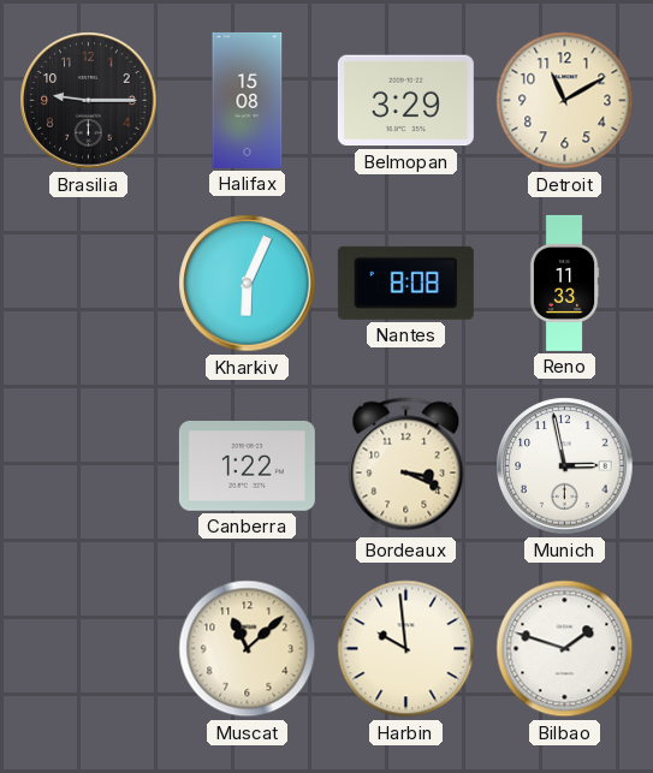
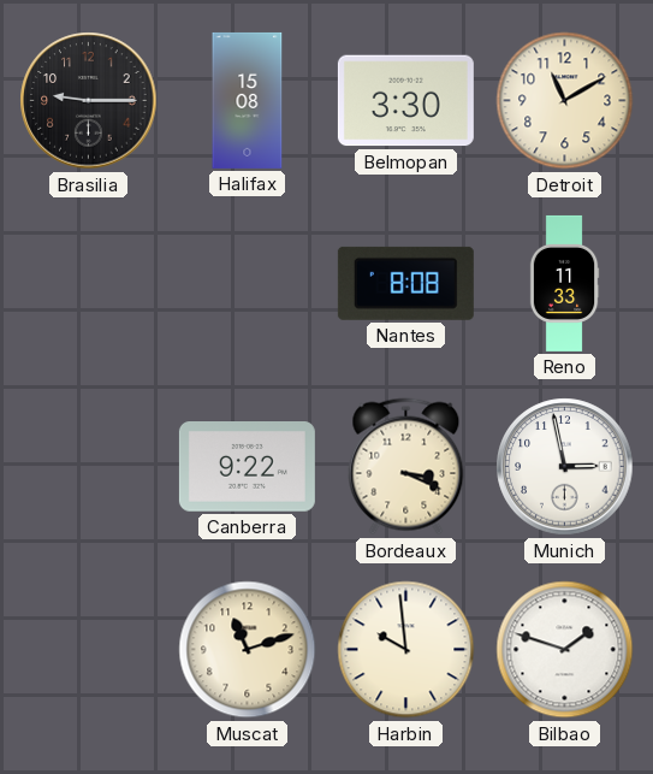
Belmopan: 3:29 -> 3:30
Kharkiv: 6:04 -> none
Canberra: 1:22 -> 9:22
Muscat: 11:08 -> 11:12
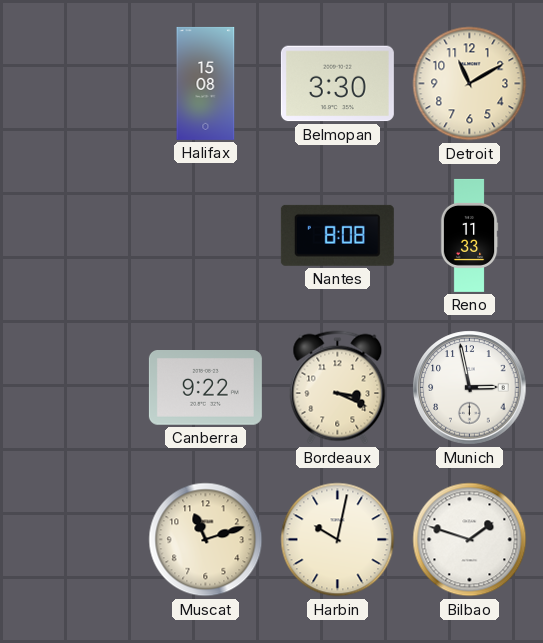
Brasilia: 9:15 -> none
Harbin: 9:59 -> 10:02
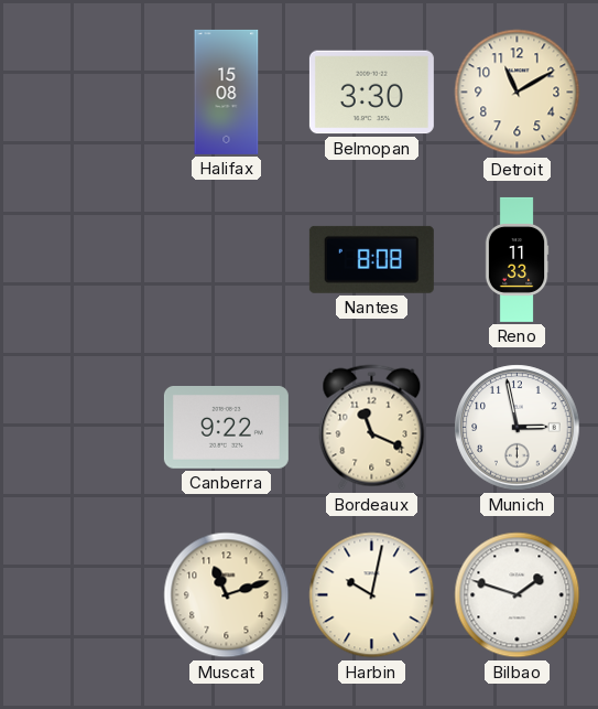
Bordeaux: 3:19 -> 11:19
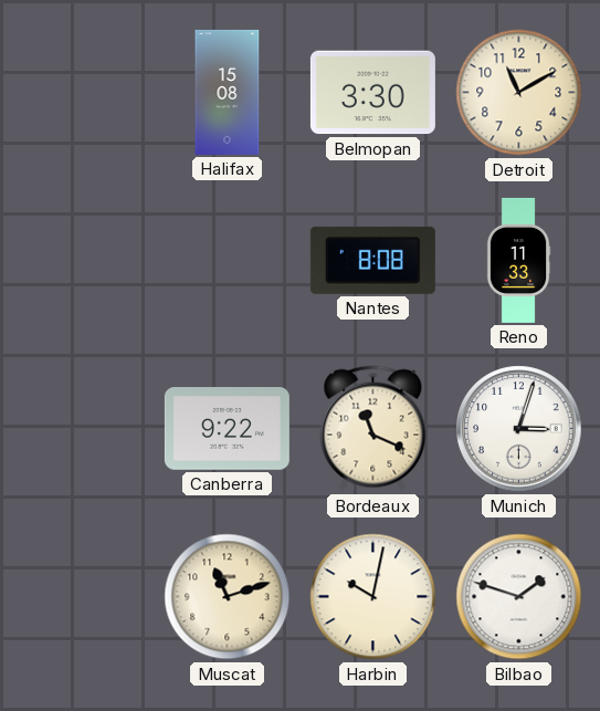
Munich: 2:58 -> 3:03
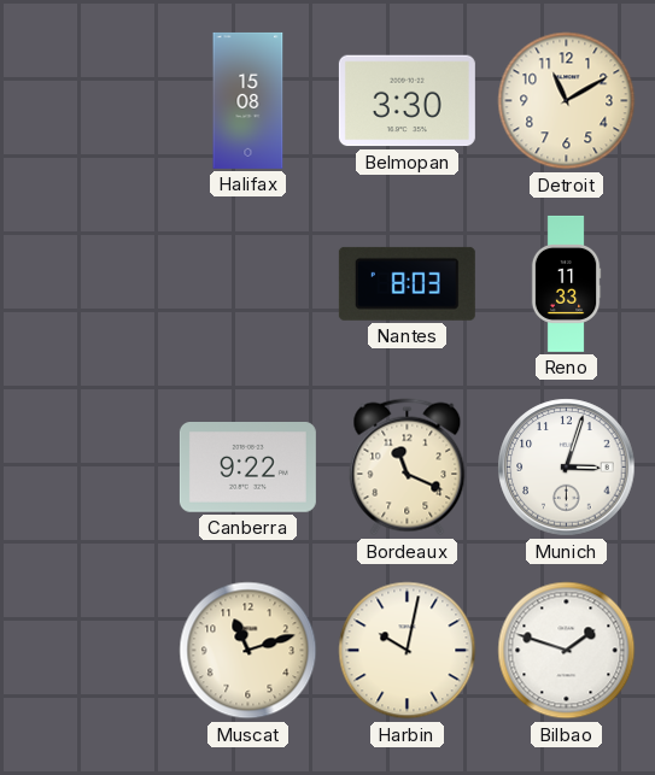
Nantes: 8:08 -> 8:03
